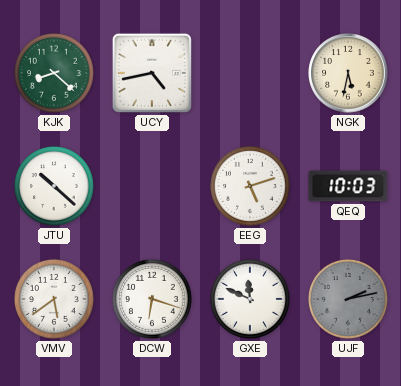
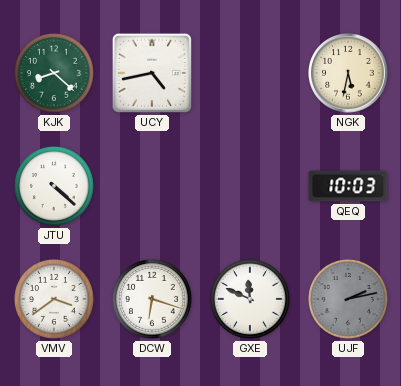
JTU: 10:22 -> 4:22
EEG: 5:12 -> none
VMV: 5:39 -> 3:39
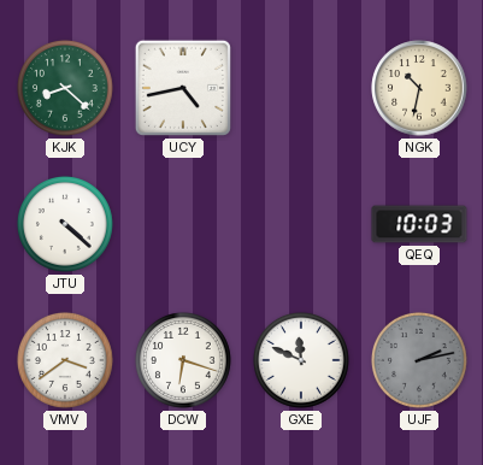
NGK: 5:32 -> 10:32
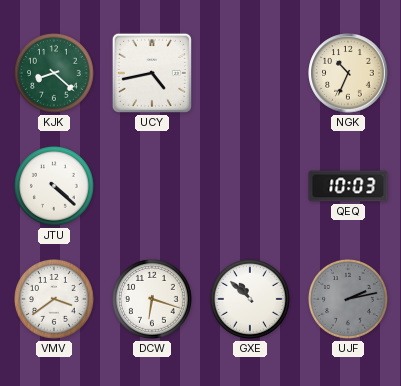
NGK: 10:32 -> 10:34
GXE: 11:49 -> 10:52
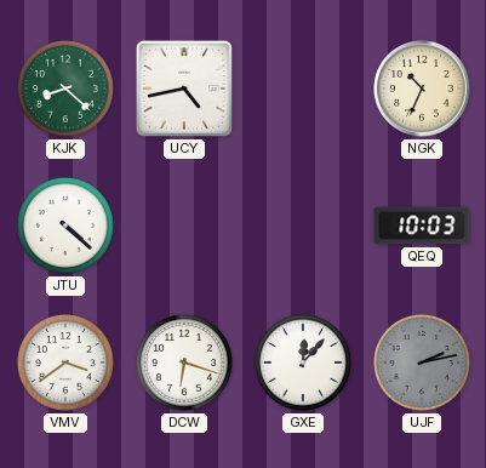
GXE: 10:52 -> 12:07
